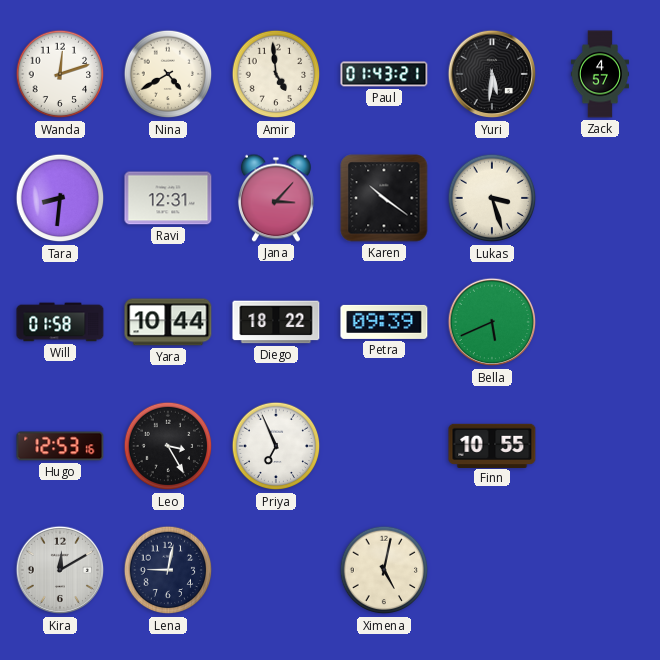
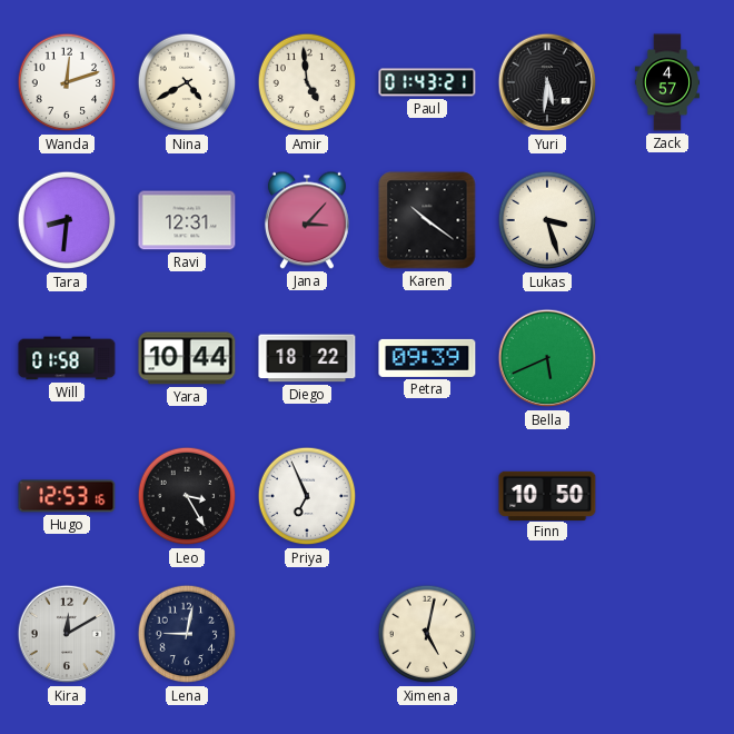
Finn: 10:55 -> 10:50
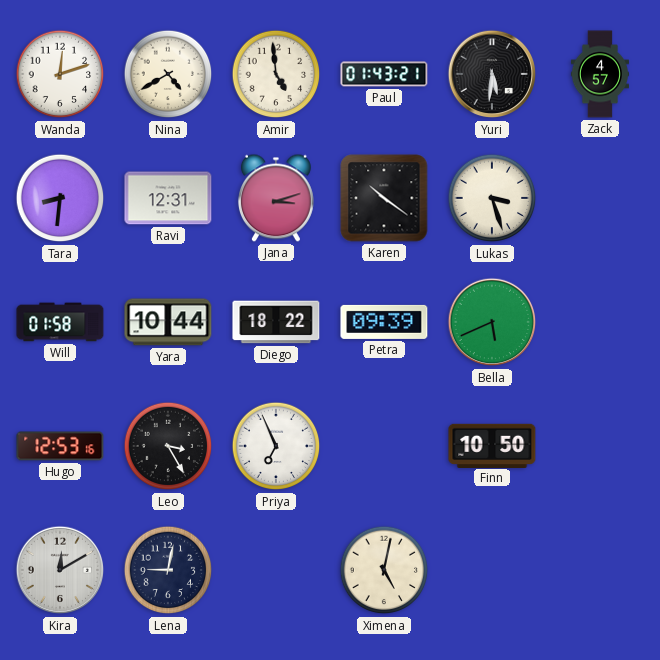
Jana: 3:07 -> 3:12
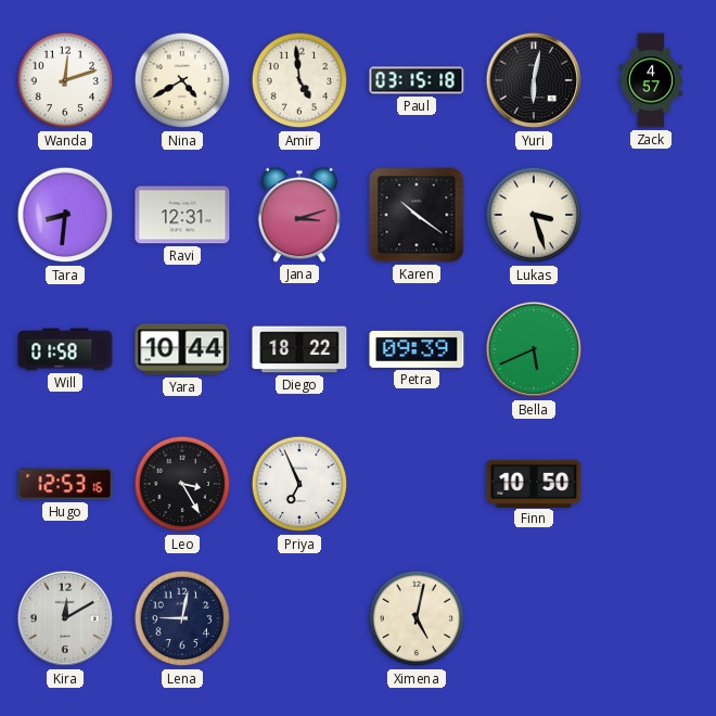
Paul: 01:43 -> 03:15
Yuri: 5:31 -> 6:02
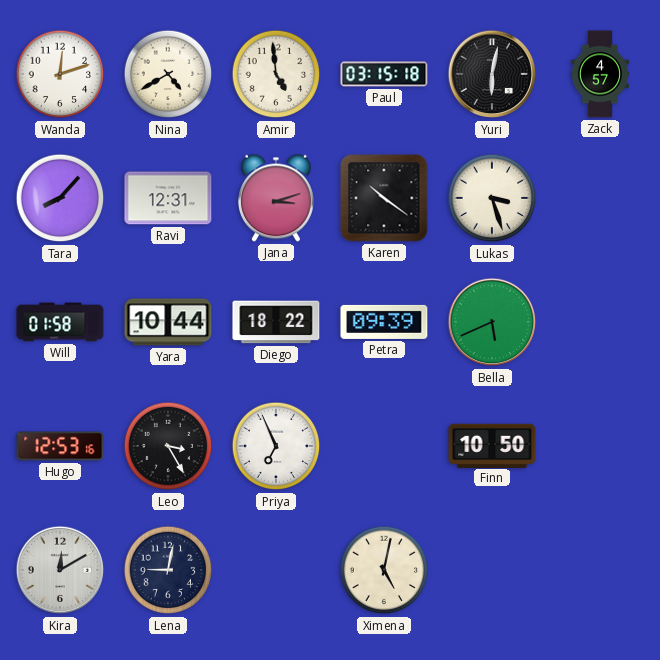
Tara: 8:31 -> 8:07
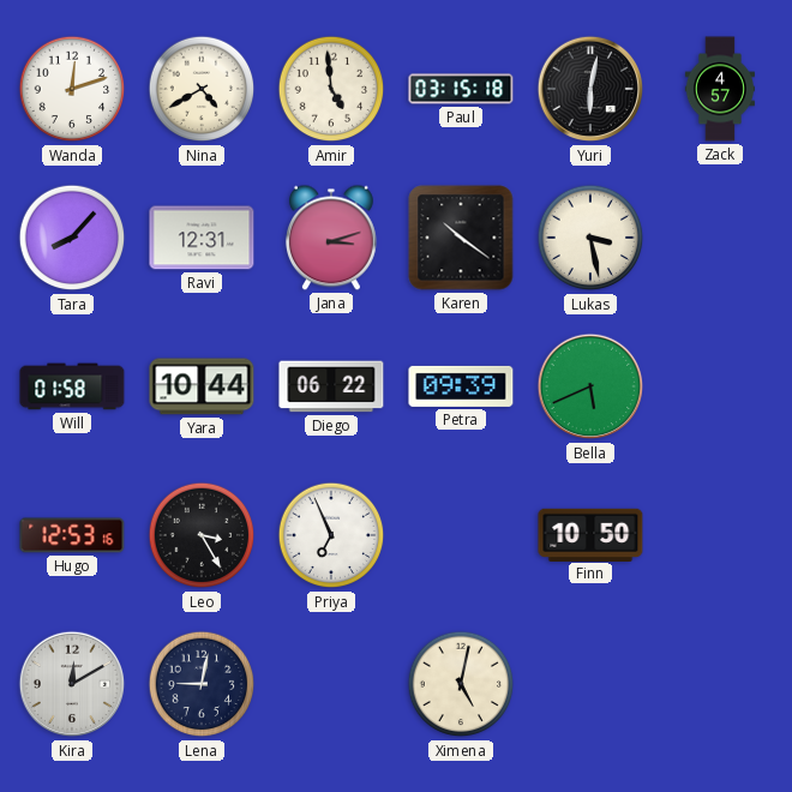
Lukas: 3:27 -> 3:28
Diego: 18:22 -> 06:22
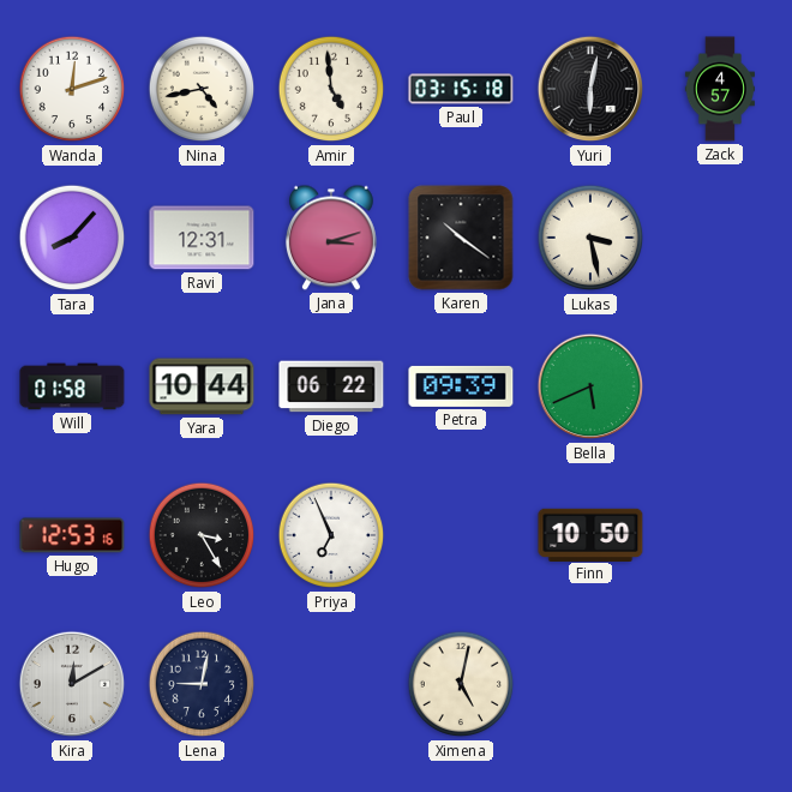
Nina: 4:40 -> 4:43
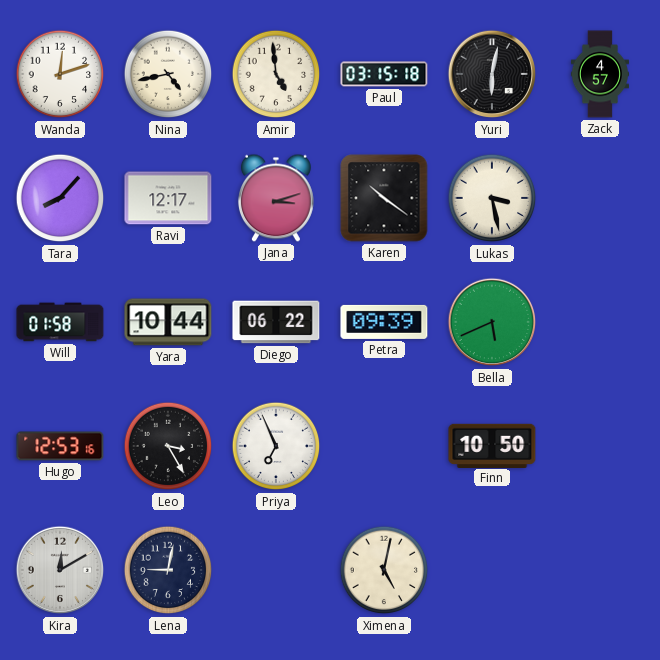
Ravi: 12:31 -> 12:17
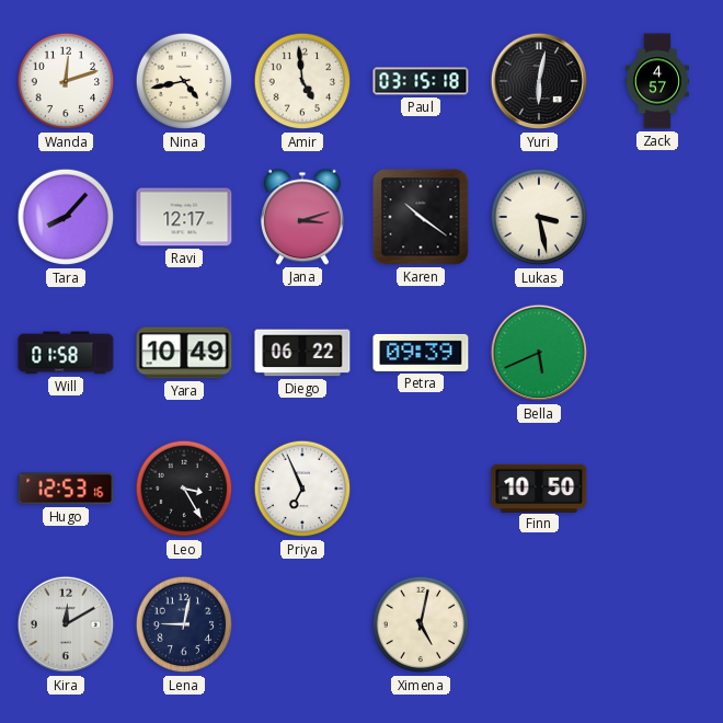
Yara: 10:44 -> 10:49
